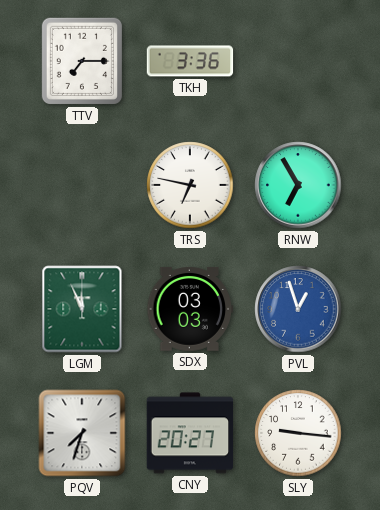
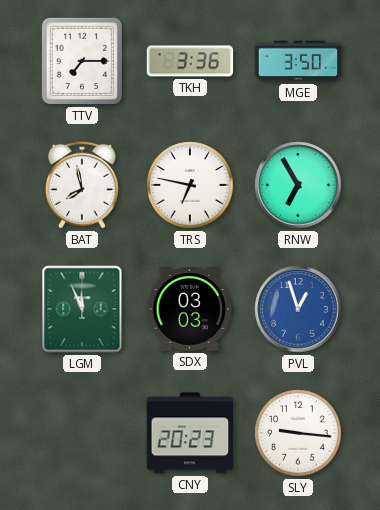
MGE: none -> 3:50
BAT: none -> 7:58
PQV: 7:33 -> none
CNY: 20:27 -> 20:23
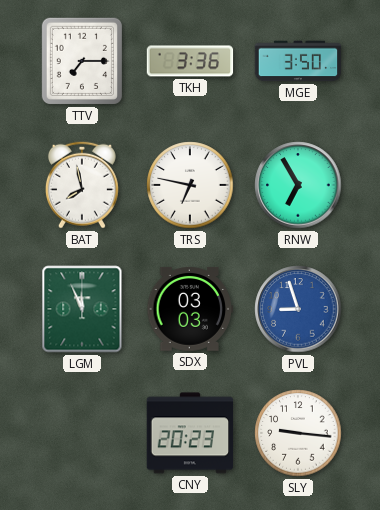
PVL: 12:57 -> 8:57
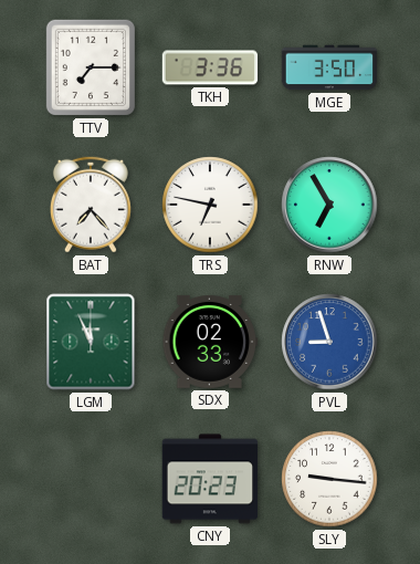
BAT: 7:58 -> 7:23
SDX: 03:03 -> 02:33
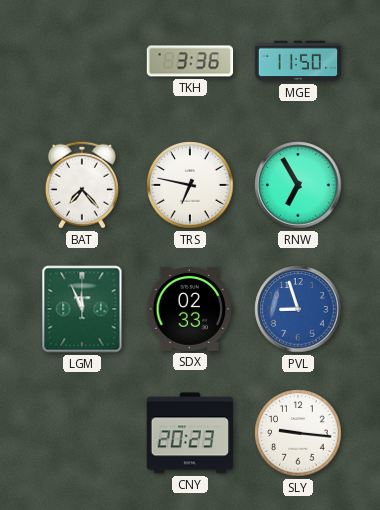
TTV: 7:15 -> none
MGE: 3:50 -> 11:50
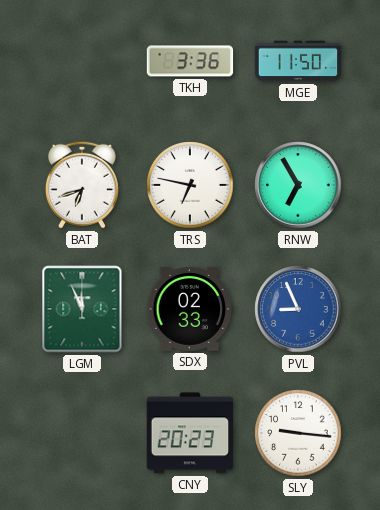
BAT: 7:23 -> 6:42
PVL: 8:57 -> 8:56
